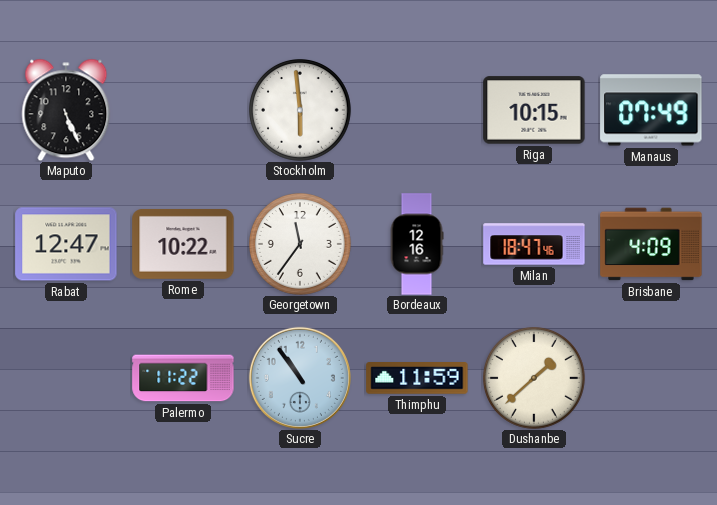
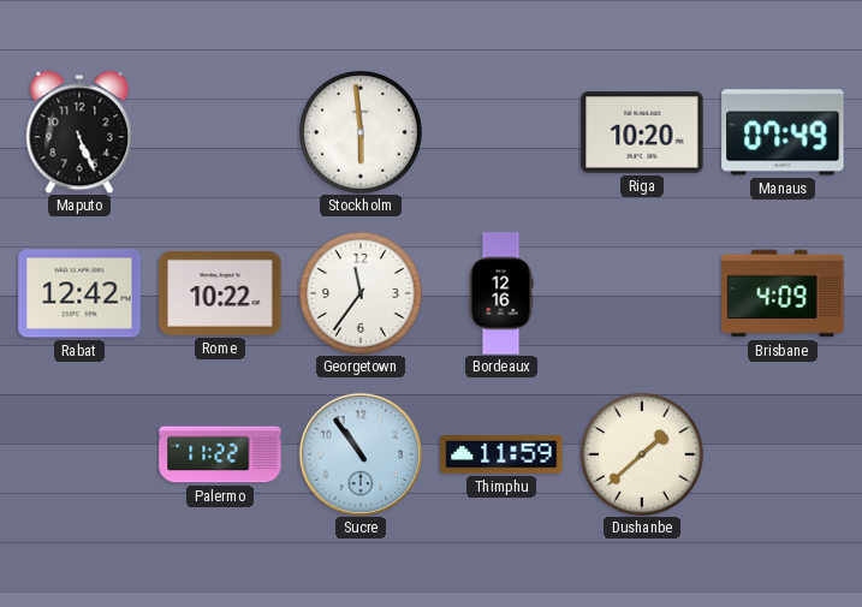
Riga: 10:15 -> 10:20
Rabat: 12:47 -> 12:42
Milan: 18:47 -> none
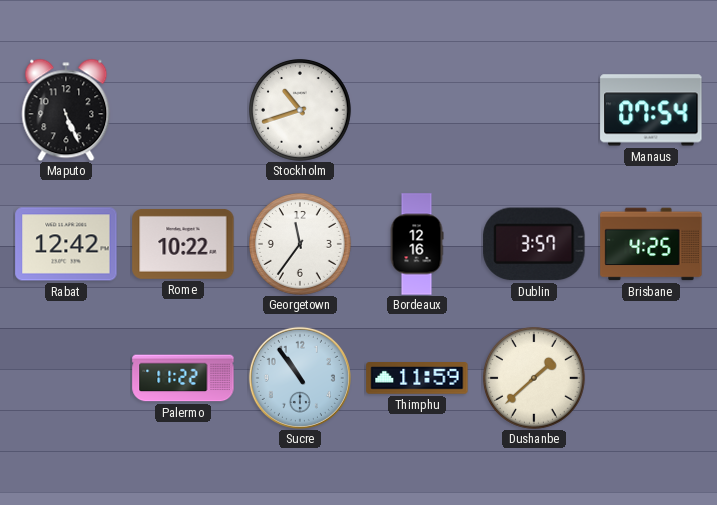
Stockholm: 5:59 -> 10:42
Riga: 10:20 -> none
Manaus: 07:49 -> 07:54
Dublin: none -> 3:57
Brisbane: 4:09 -> 4:25
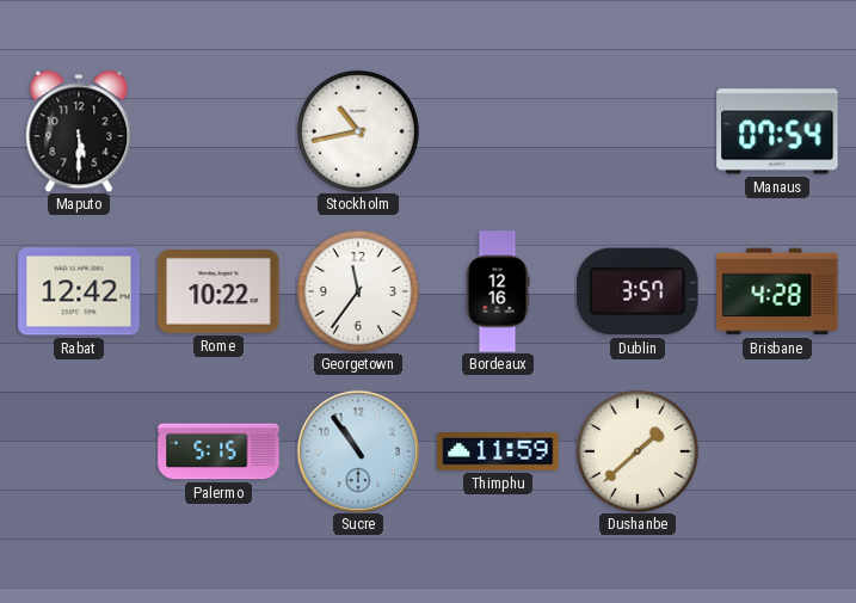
Maputo: 5:26 -> 5:30
Stockholm: 10:42 -> 10:43
Brisbane: 4:25 -> 4:28
Palermo: 11:22 -> 5:15
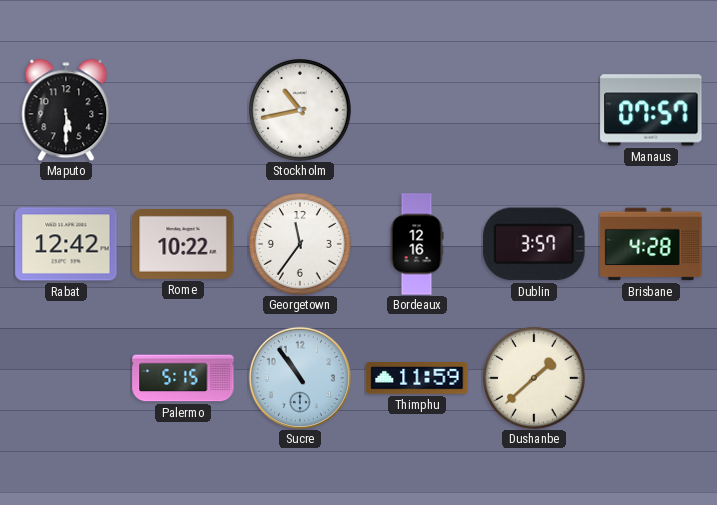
Manaus: 07:54 -> 07:57
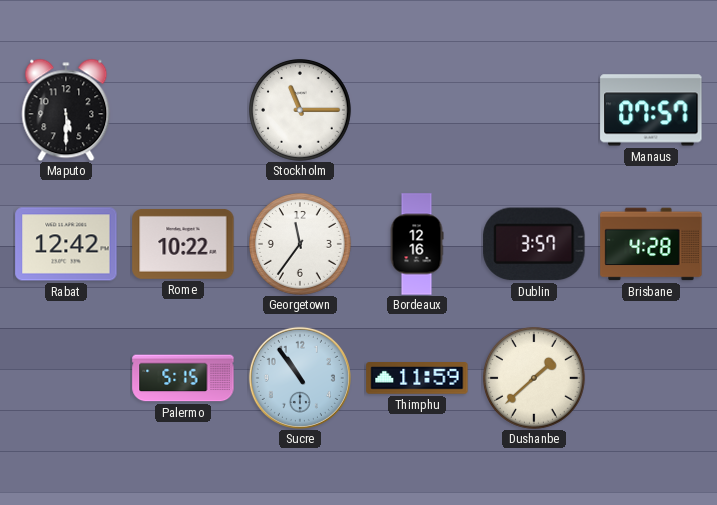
Stockholm: 10:43 -> 11:15
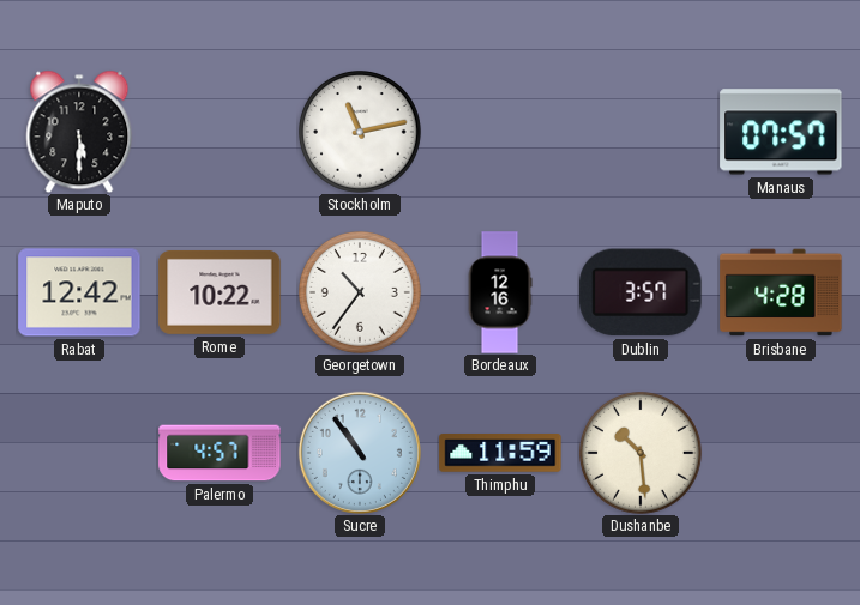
Stockholm: 11:15 -> 11:13
Georgetown: 11:36 -> 10:36
Palermo: 5:15 -> 4:57
Dushanbe: 1:38 -> 10:29
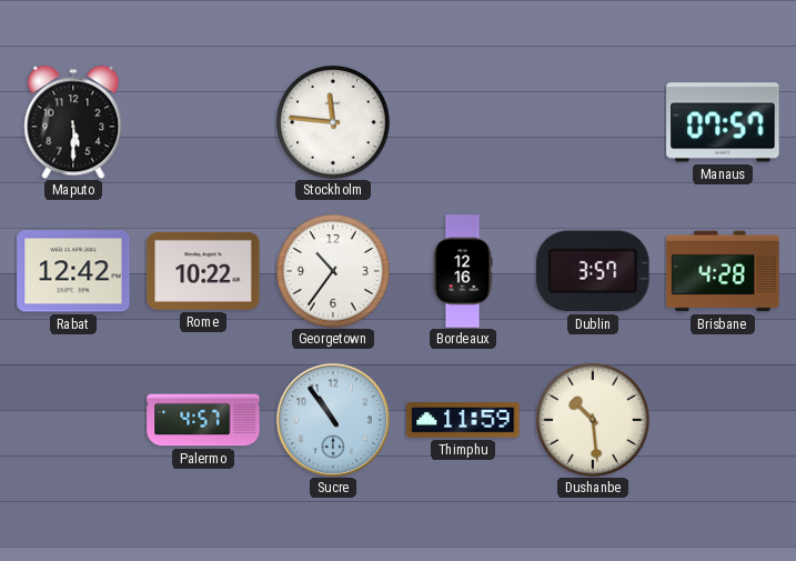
Stockholm: 11:13 -> 11:46
